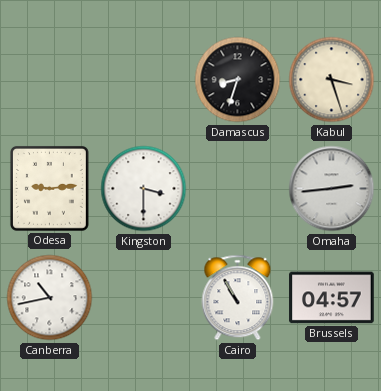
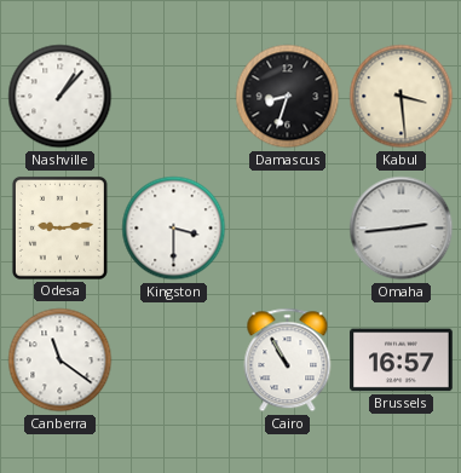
Nashville: none -> 1:07
Kabul: 3:27 -> 3:29
Canberra: 10:43 -> 11:21
Brussels: 04:57 -> 16:57
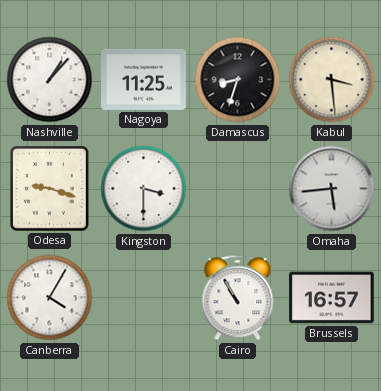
Nagoya: none -> 11:25
Odesa: 9:14 -> 9:18
Omaha: 2:44 -> 5:44
Canberra: 11:21 -> 4:05
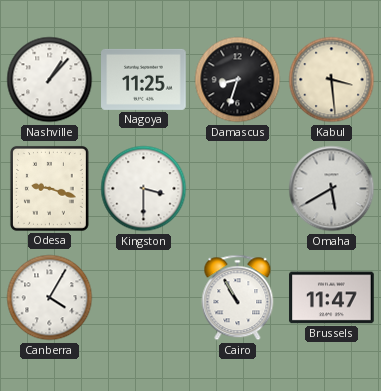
Omaha: 5:44 -> 5:40
Brussels: 16:57 -> 11:47
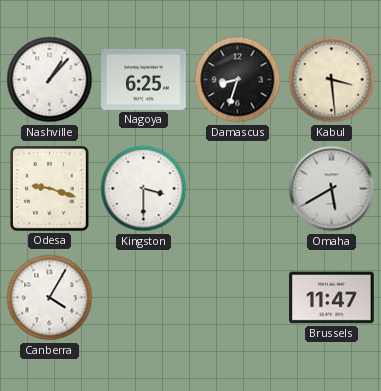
Nagoya: 11:25 -> 6:25
Cairo: 10:55 -> none
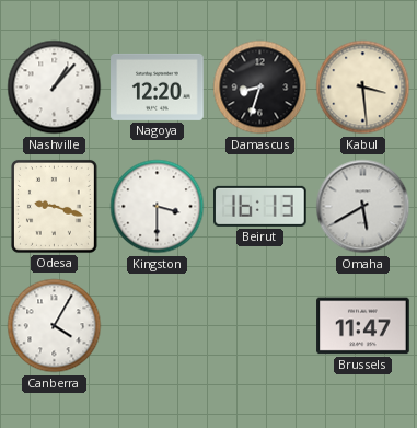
Nagoya: 6:25 -> 12:20
Beirut: none -> 16:13
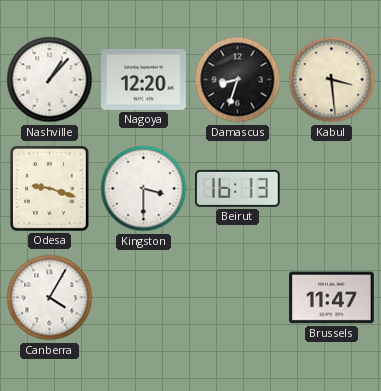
Omaha: 5:40 -> none
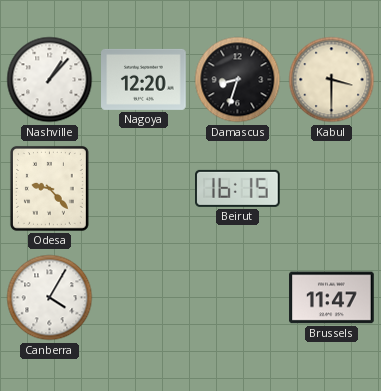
Kabul: 3:29 -> 3:30
Odesa: 9:18 -> 9:23
Kingston: 3:30 -> none
Beirut: 16:13 -> 16:15
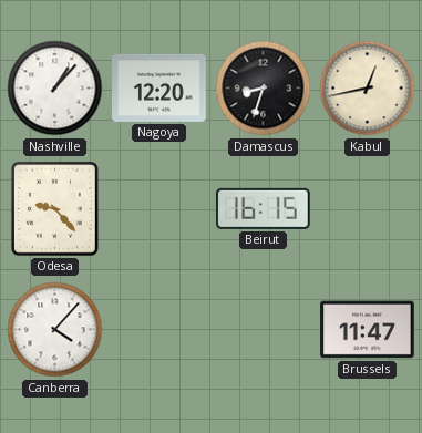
Kabul: 3:30 -> 12:43
Canberra: 4:05 -> 4:07
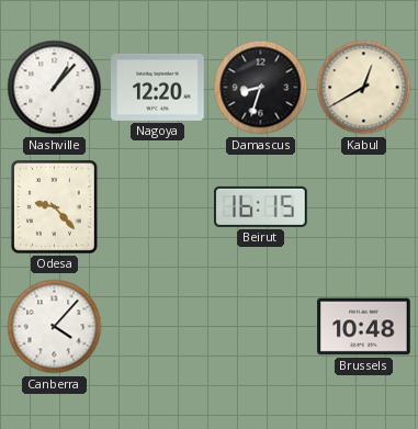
Kabul: 12:43 -> 12:40
Brussels: 11:47 -> 10:48
